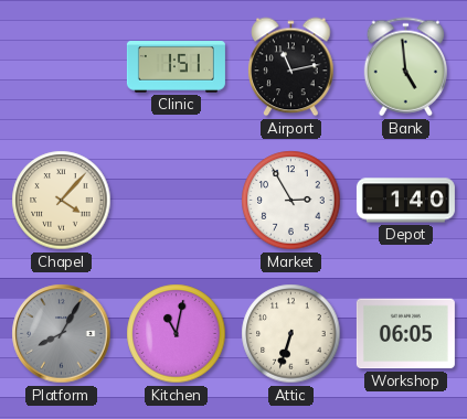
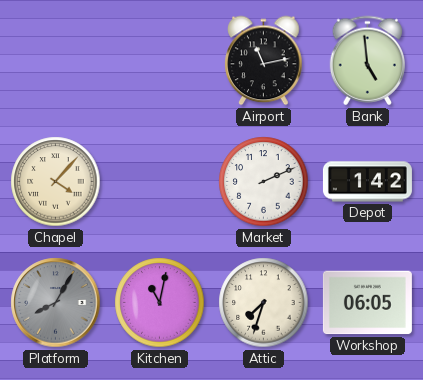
Clinic: 1:51 -> none
Market: 2:55 -> 2:11
Depot: 1:40 -> 1:42
Attic: 6:33 -> 7:33
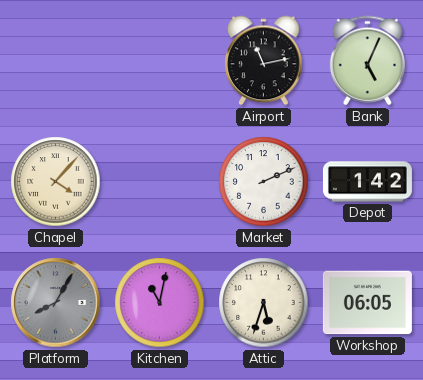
Bank: 4:59 -> 5:04
Attic: 7:33 -> 5:33
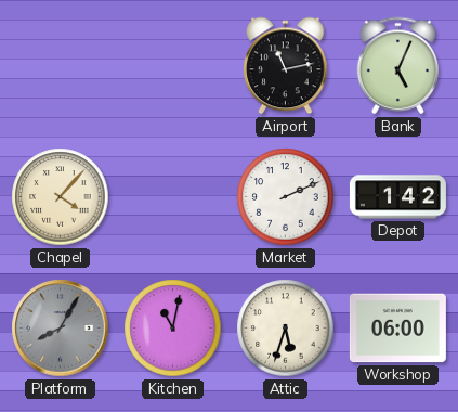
Workshop: 06:05 -> 06:00
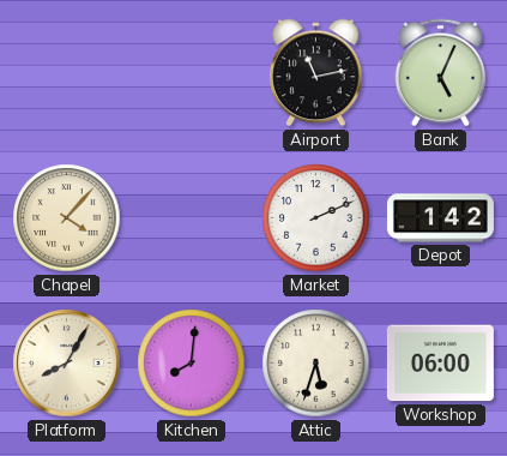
Platform dial: grey -> cream
Kitchen: 11:02 -> 8:01
